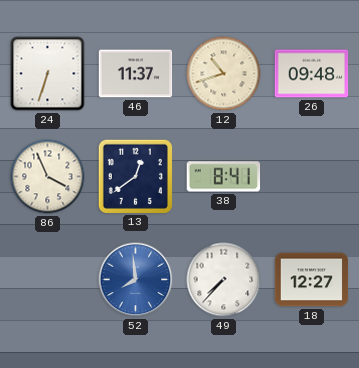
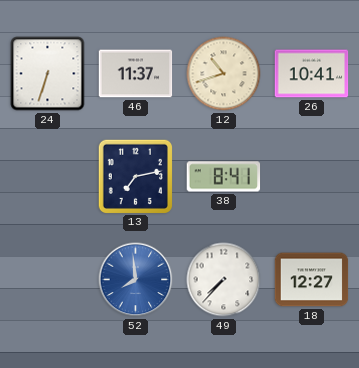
26: 09:48 -> 10:41
86: 3:56 -> none
13: 12:39 -> 7:13
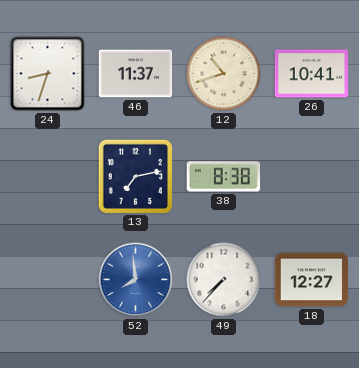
24: 6:33 -> 8:33
38: 8:41 -> 8:38
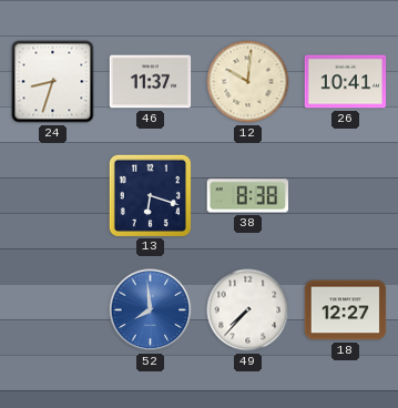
12: 10:42 -> 10:01
13: 7:13 -> 6:18
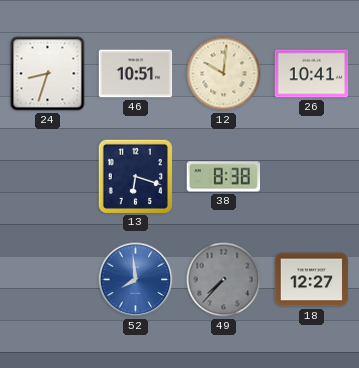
46: 11:37 -> 10:51
49 dial: white -> grey
